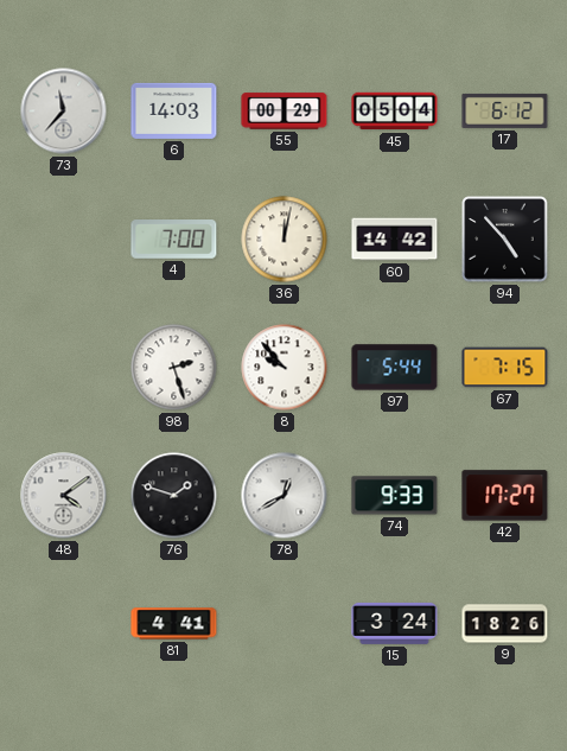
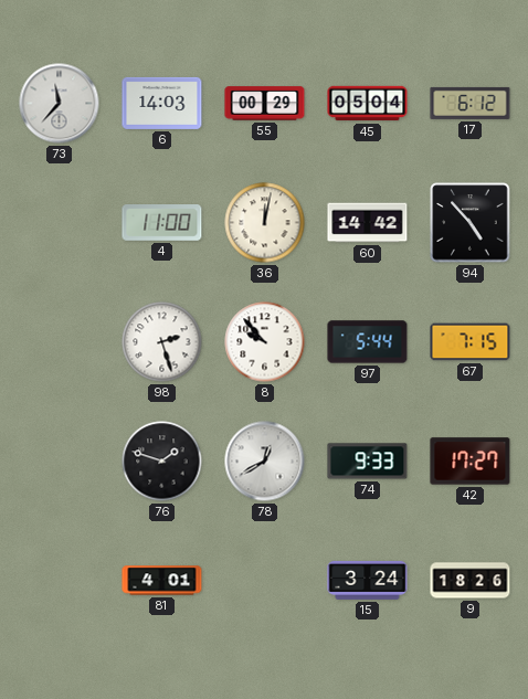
4: 7:00 -> 11:00
48: 4:09 -> none
81: 4:41 -> 4:01
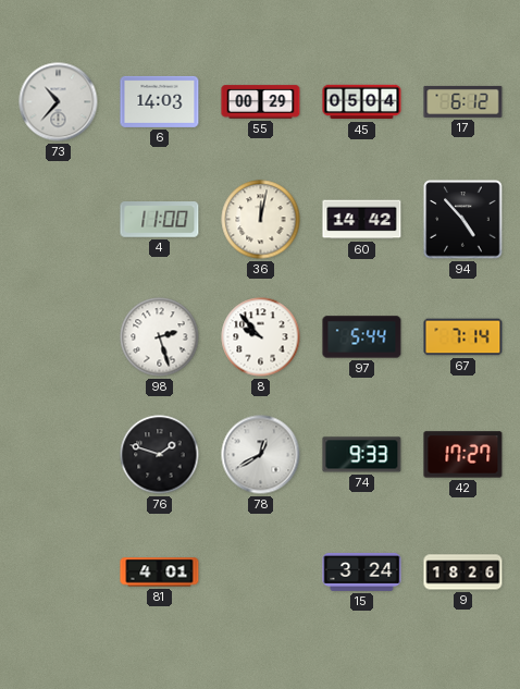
73: 11:37 -> 10:37
67: 7:15 -> 7:14
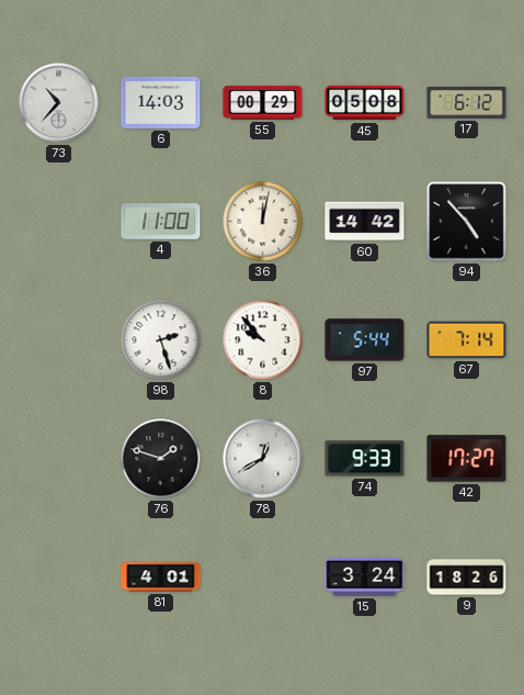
45: 05:04 -> 05:08
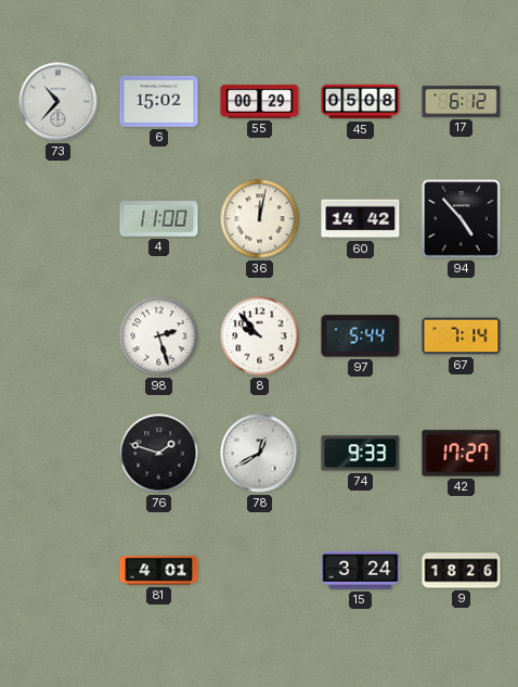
6: 14:03 -> 15:02
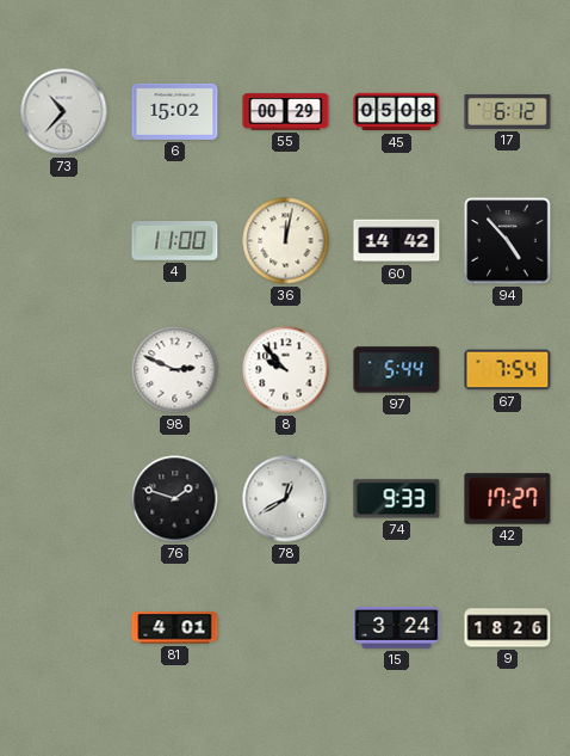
98: 2:27 -> 2:49
67: 7:14 -> 7:54
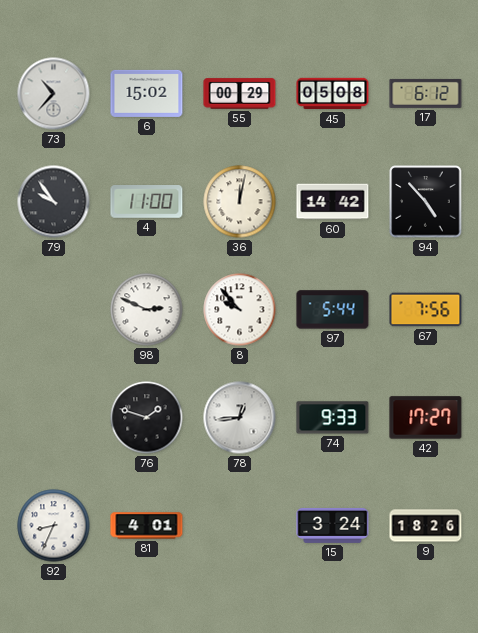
79: none -> 9:54
67: 7:54 -> 7:56
78: 12:40 -> 12:44
92: none -> 8:34
